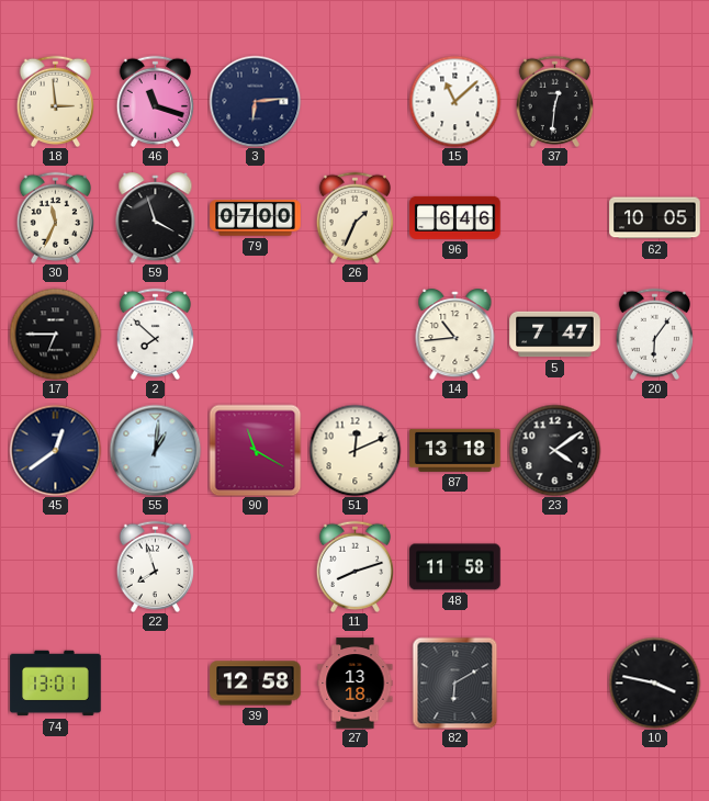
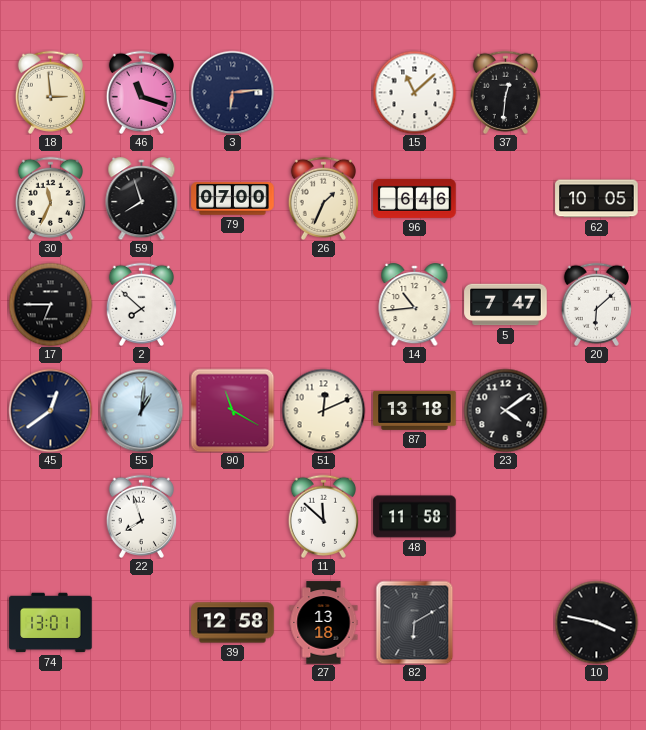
59: 3:57 -> 7:57
20: 6:06 -> 6:08
11: 8:12 -> 11:52
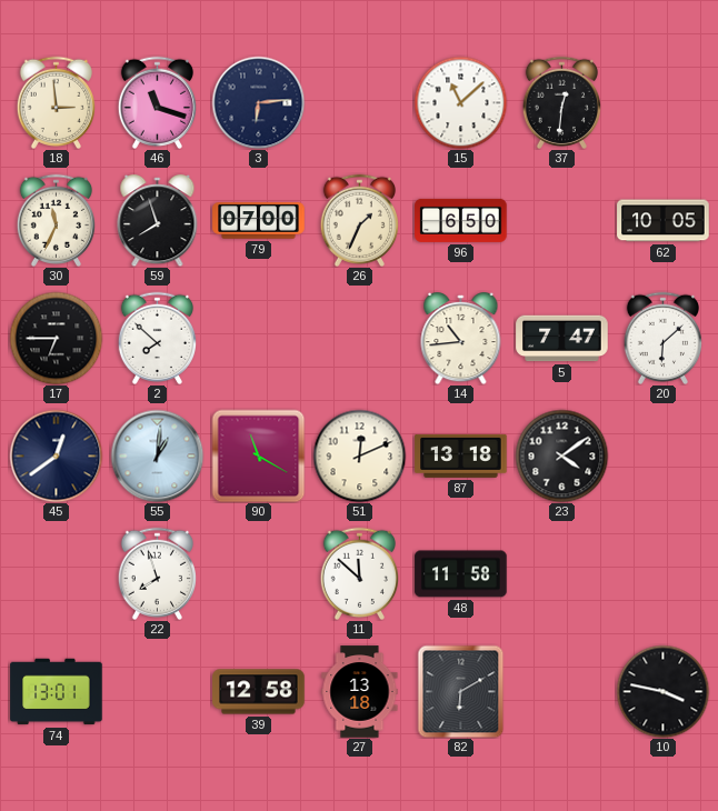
96: 6:46 -> 6:50
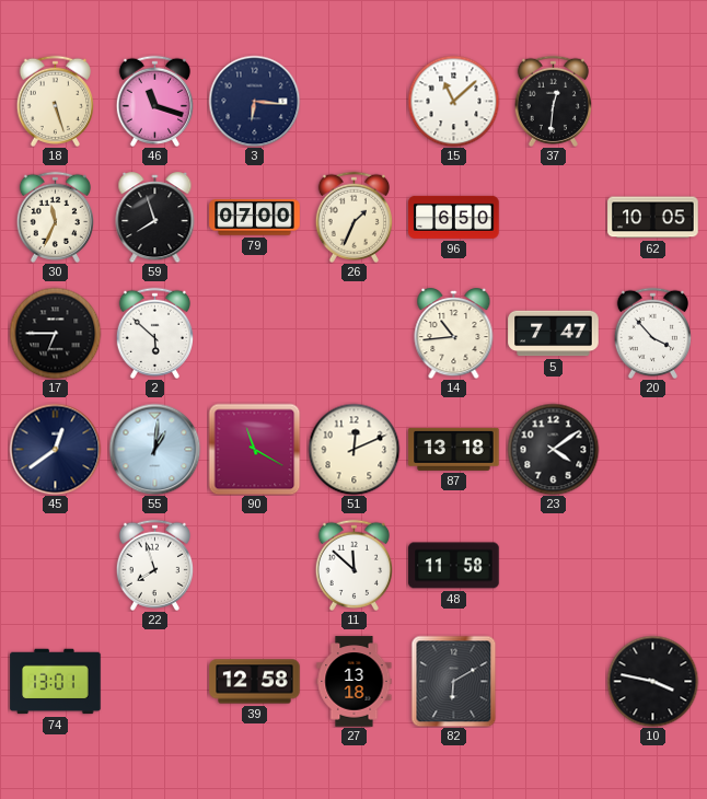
18: 2:59 -> 5:27
3: 6:14 -> 6:16
2: 7:52 -> 5:52
20: 6:08 -> 3:53
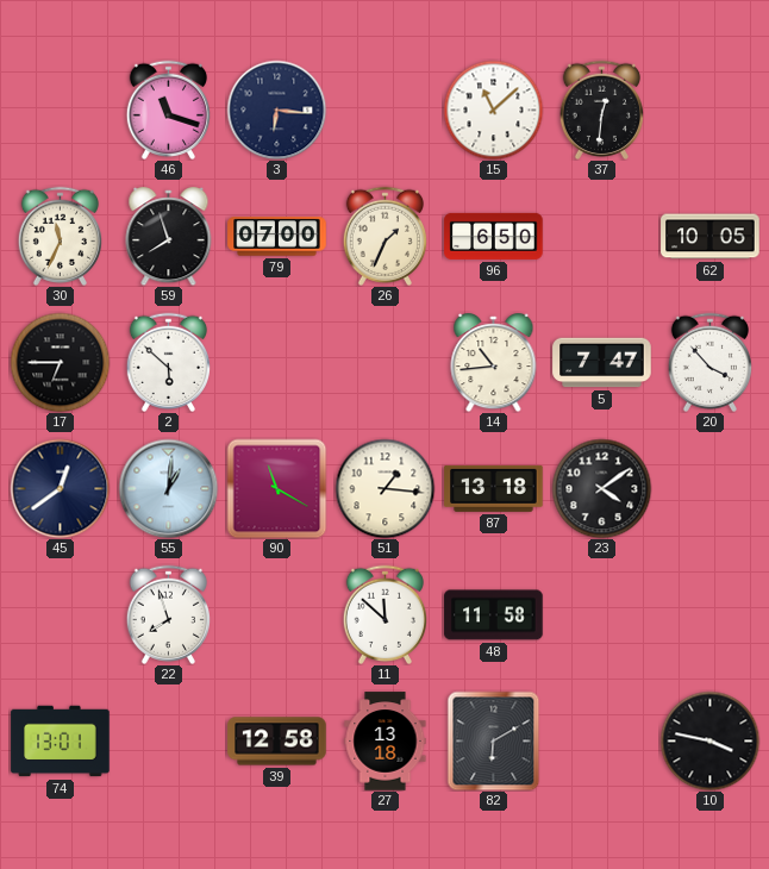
18: 5:27 -> none
51: 12:11 -> 1:16
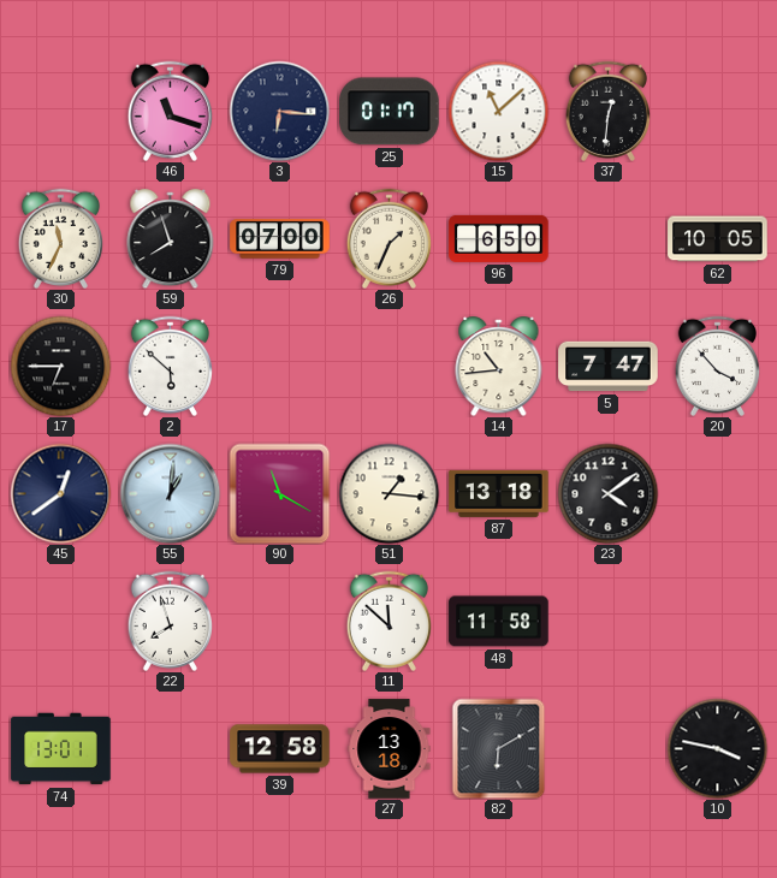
25: none -> 01:17
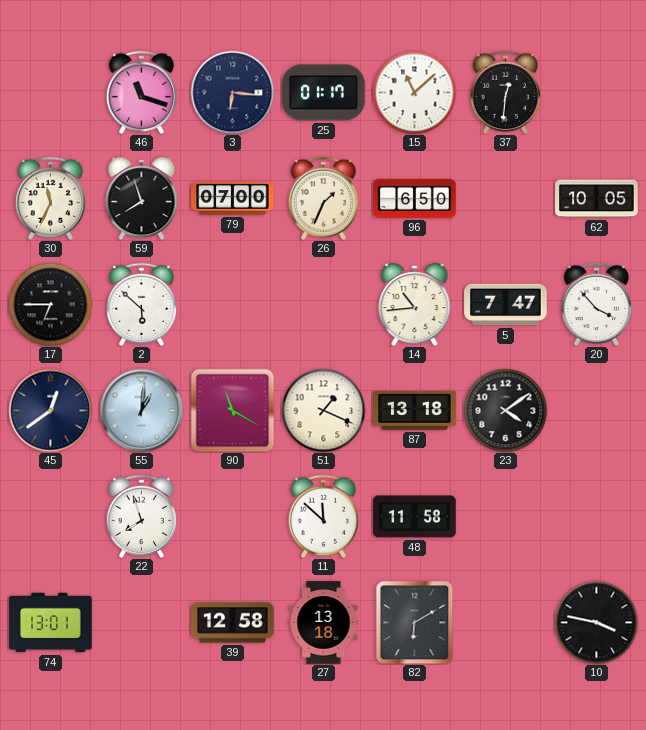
51: 1:16 -> 1:19
